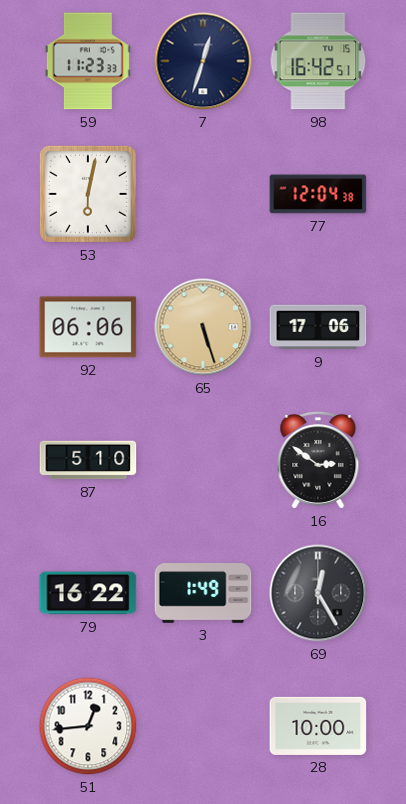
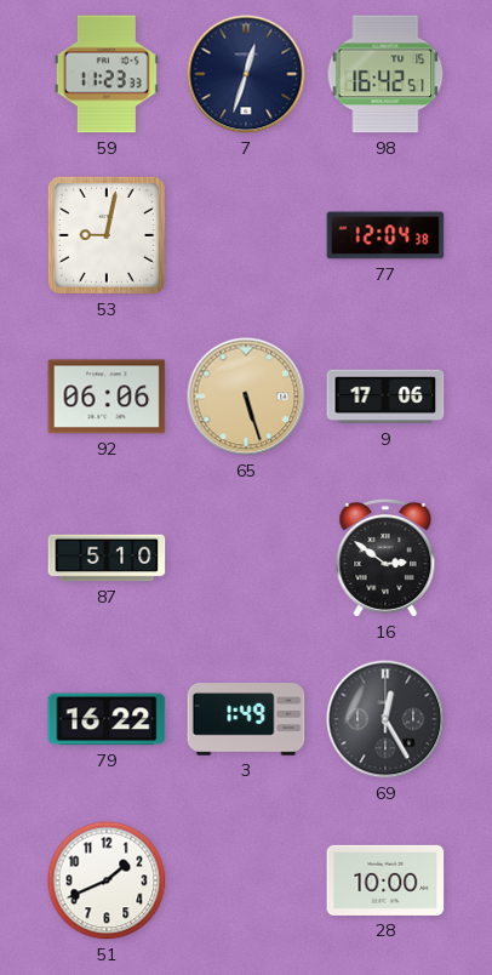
53: 6:02 -> 9:02
51: 12:44 -> 1:41
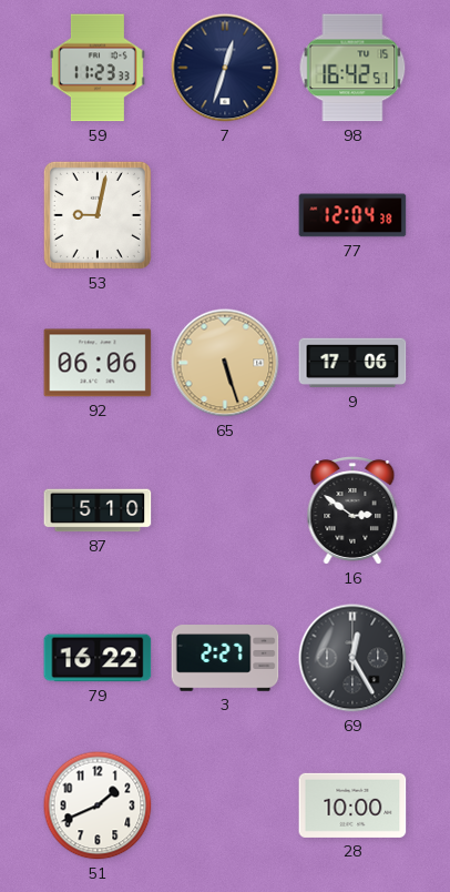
3: 1:49 -> 2:27
